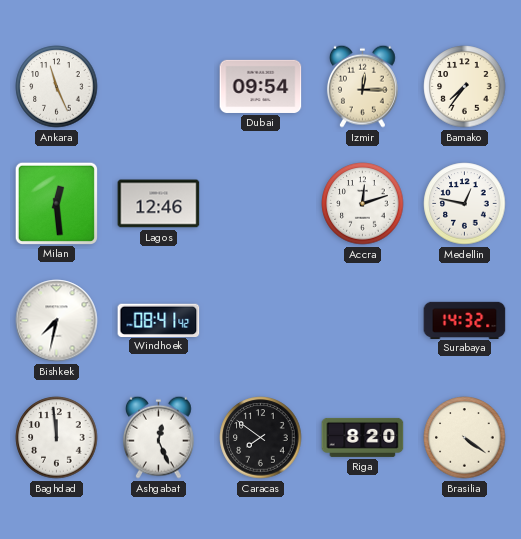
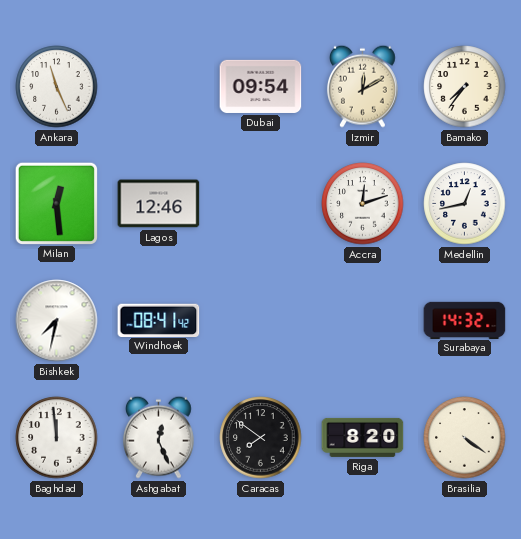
Izmir: 12:15 -> 12:10
Medellin: 12:47 -> 12:43
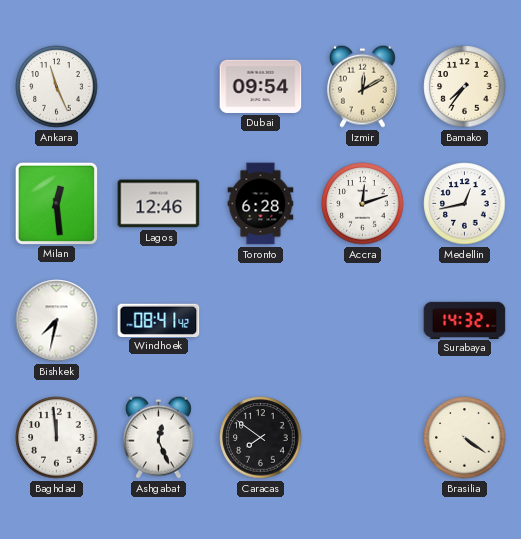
Toronto: none -> 6:28
Riga: 8:20 -> none
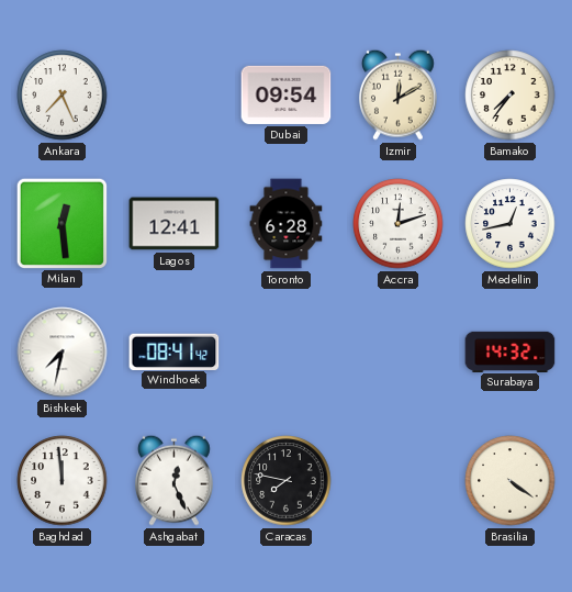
Ankara: 11:26 -> 7:26
Lagos: 12:46 -> 12:41
Caracas: 7:51 -> 7:47
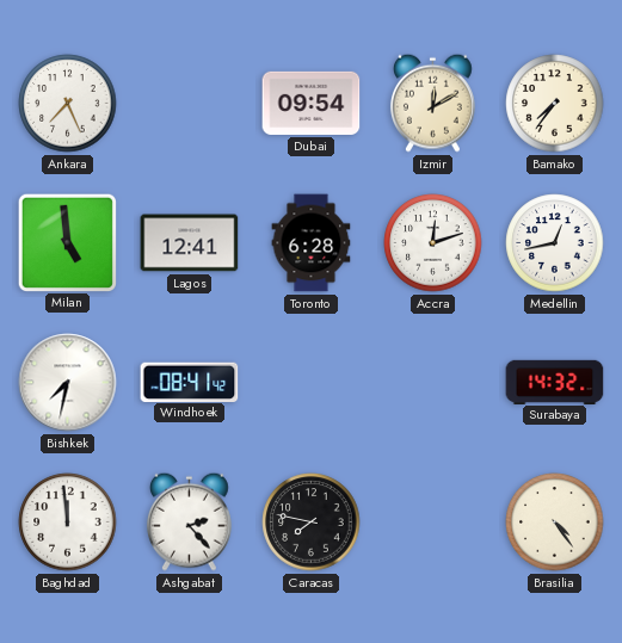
Milan: 12:29 -> 4:59
Ashgabat: 12:26 -> 2:23
Brasilia: 4:21 -> 4:24
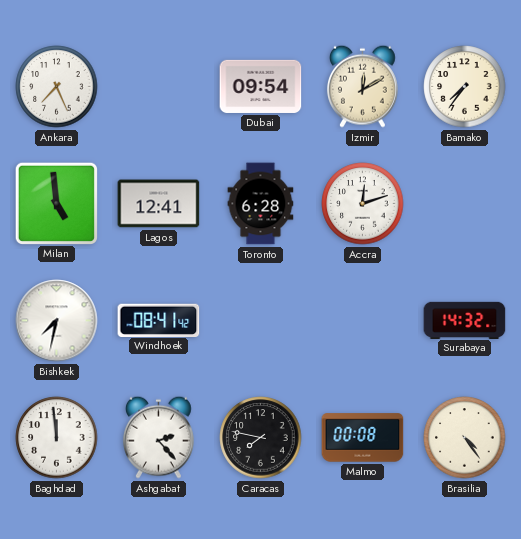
Medellin: 12:43 -> none
Malmo: none -> 00:08
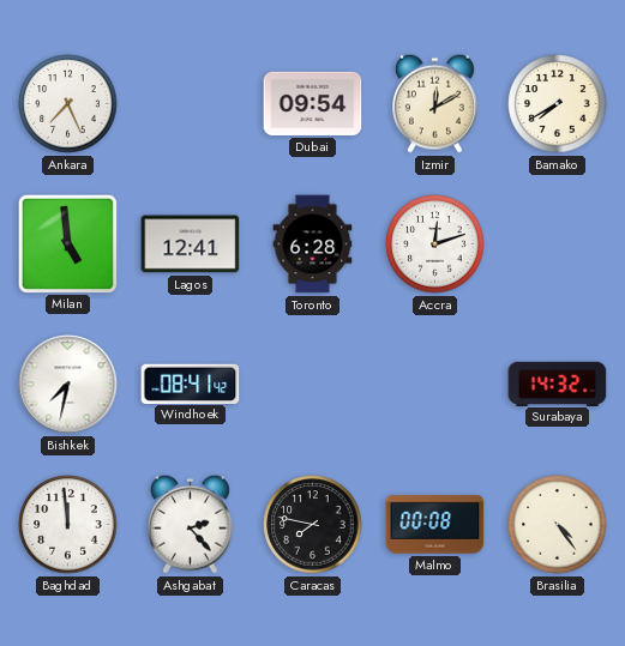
Bamako: 7:36 -> 7:40
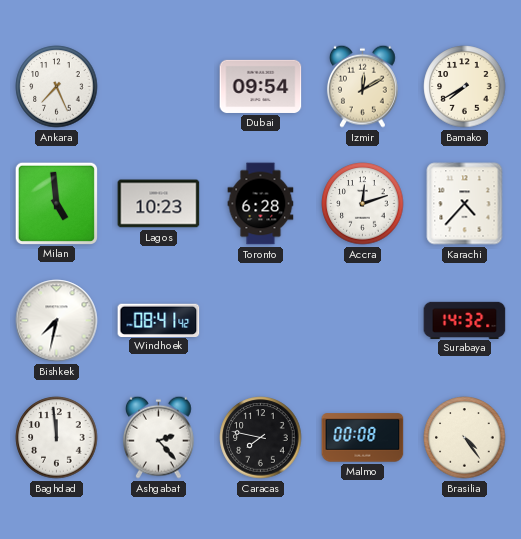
Lagos: 12:41 -> 10:23
Karachi: none -> 4:37
